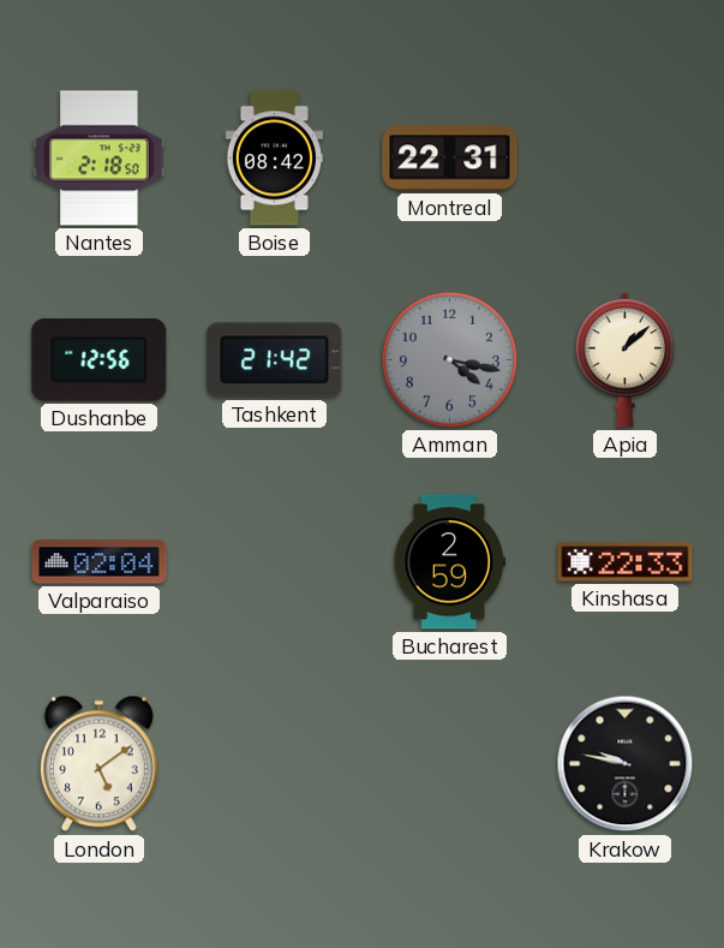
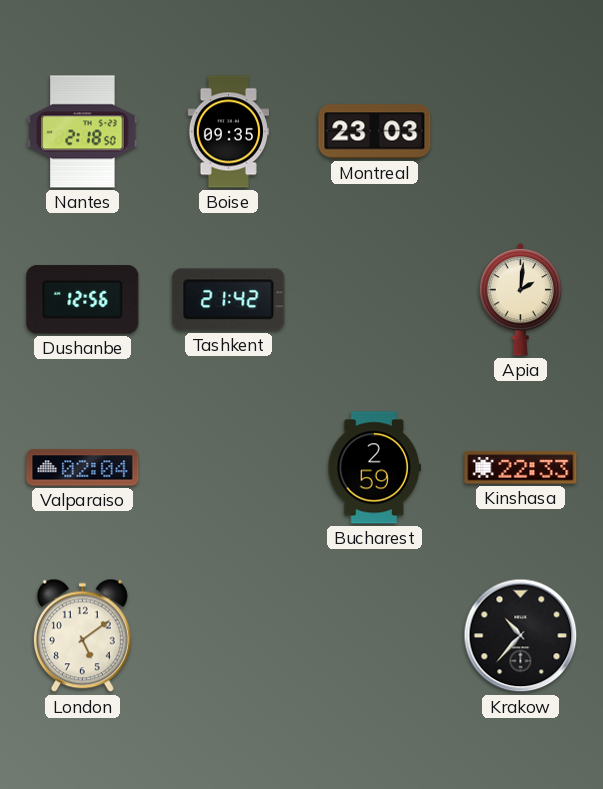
Boise: 08:42 -> 09:35
Montreal: 22:31 -> 23:03
Amman: 4:17 -> none
Apia: 1:08 -> 2:01
Krakow: 9:47 -> 10:37
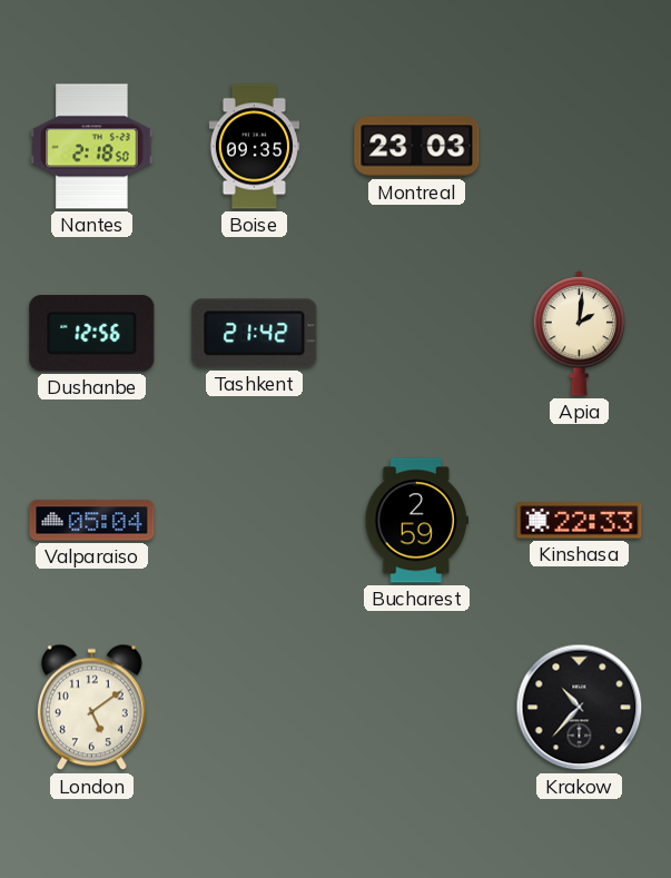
Valparaiso: 02:04 -> 05:04
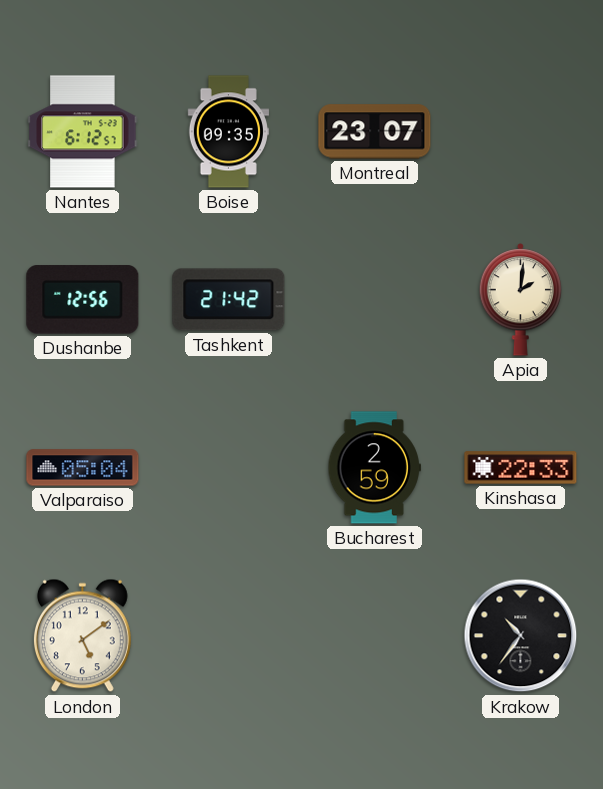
Nantes: 2:18 -> 6:12
Montreal: 23:03 -> 23:07
Krakow: 10:37 -> 10:36
